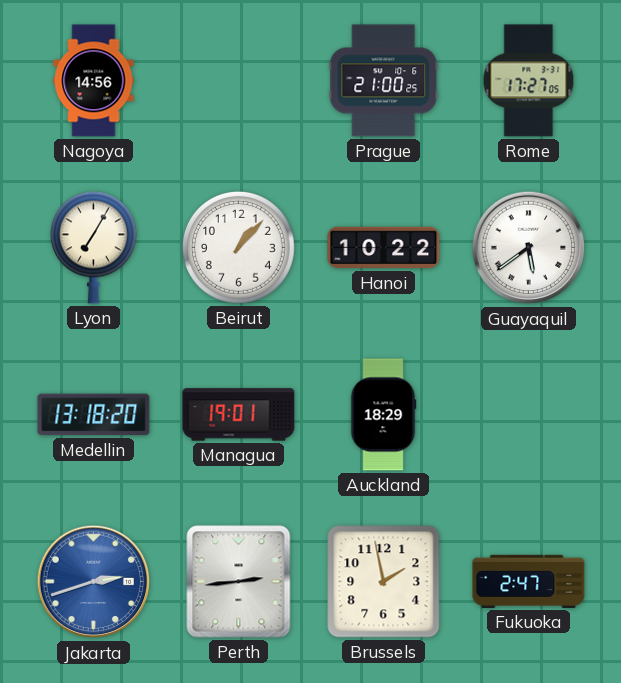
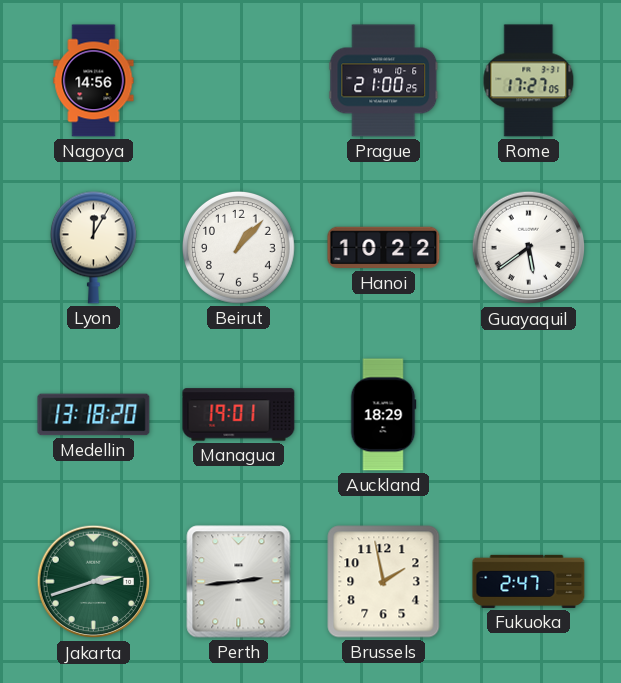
Lyon: 7:05 -> 12:05
Jakarta dial: blue -> green
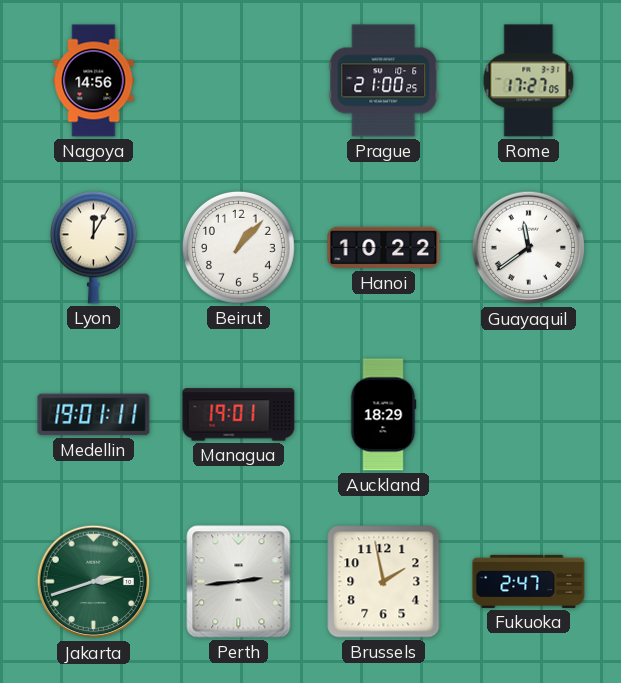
Guayaquil: 5:39 -> 11:39
Medellin: 13:18 -> 19:01
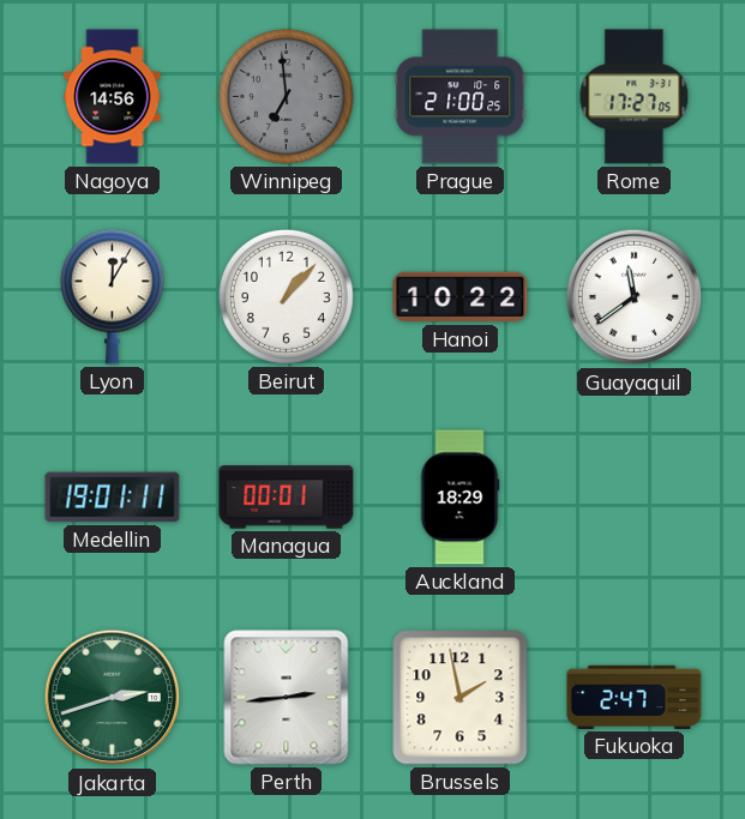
Winnipeg: none -> 6:59
Managua: 19:01 -> 00:01
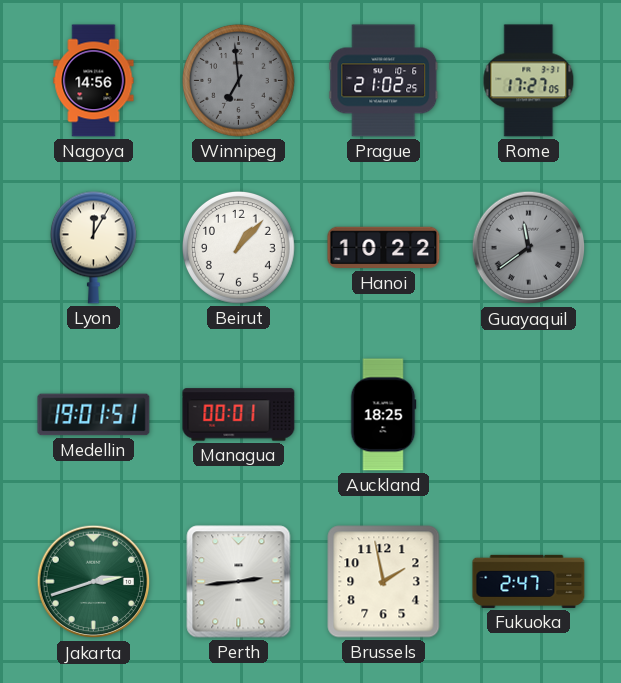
Prague: 21:00 -> 21:02
Guayaquil dial: white -> grey
Medellin: 19:01:11 -> 19:01:51
Auckland: 18:29 -> 18:25
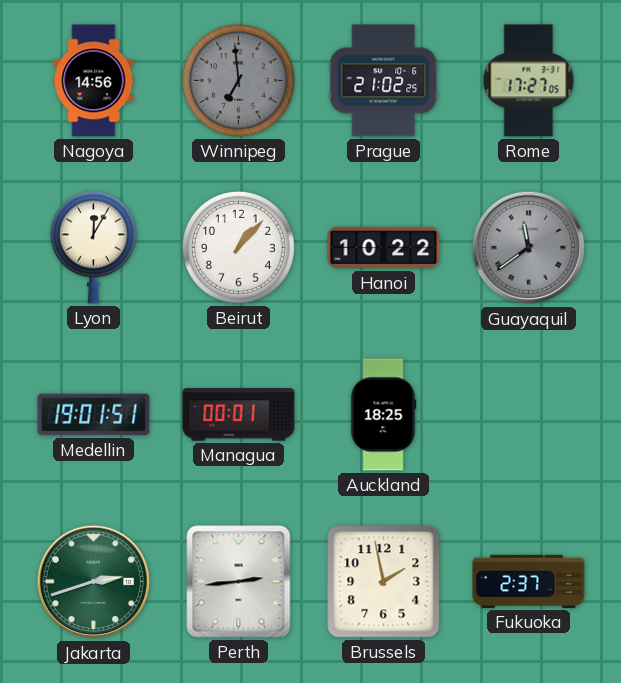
Fukuoka: 2:47 -> 2:37
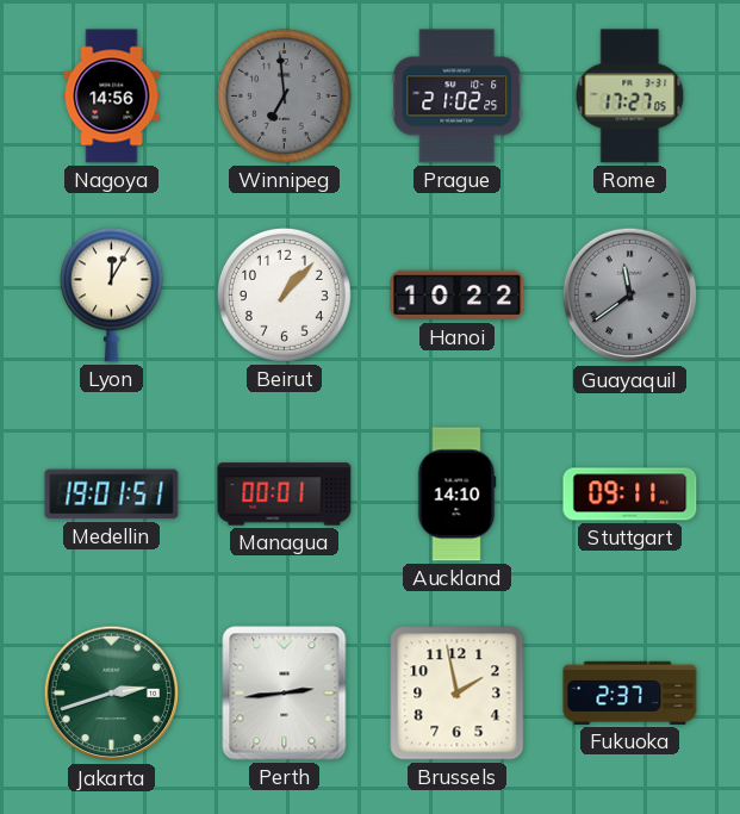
Auckland: 18:25 -> 14:10
Stuttgart: none -> 09:11
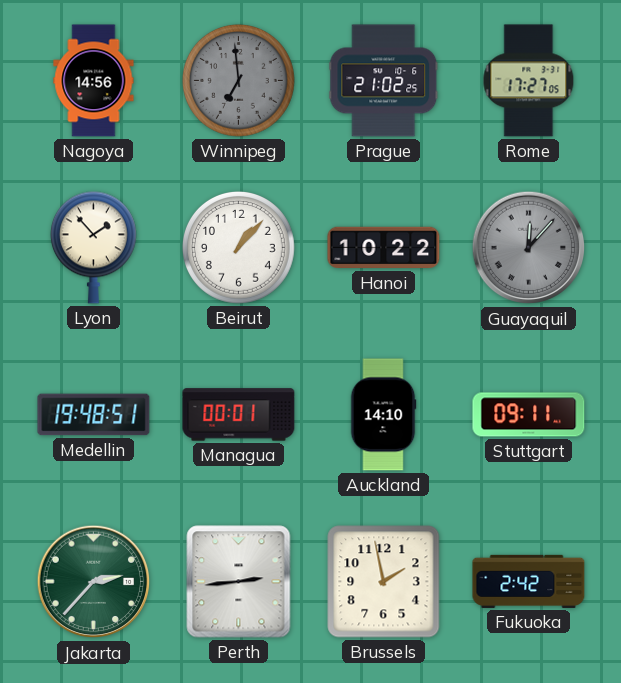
Lyon: 12:05 -> 1:53
Guayaquil: 11:39 -> 12:07
Medellin: 19:01 -> 19:48
Jakarta: 2:42 -> 2:37
Fukuoka: 2:37 -> 2:42
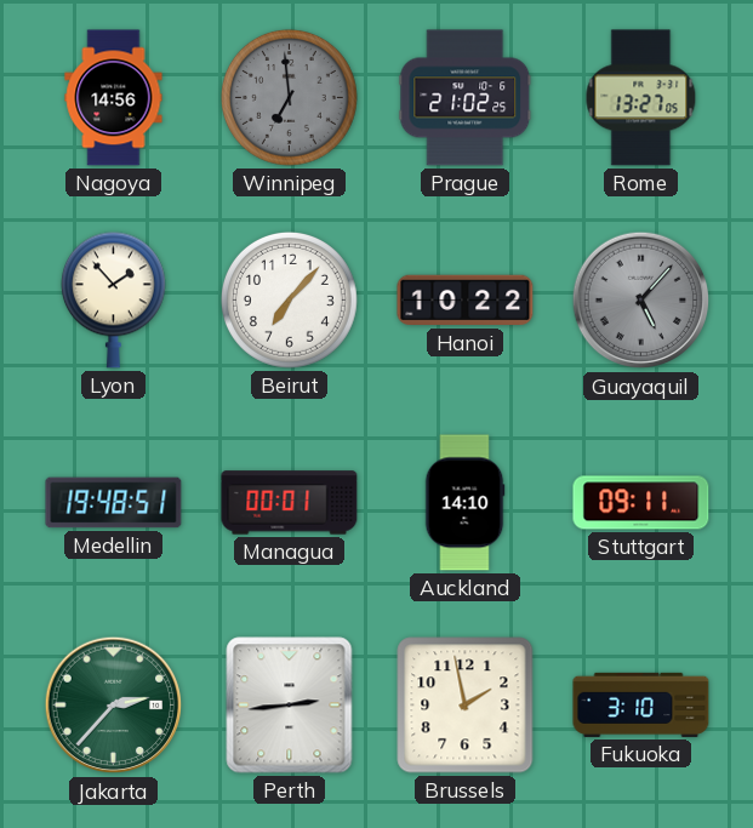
Rome: 17:27 -> 13:27
Beirut: 1:07 -> 7:07
Guayaquil: 12:07 -> 5:07
Fukuoka: 2:42 -> 3:10
